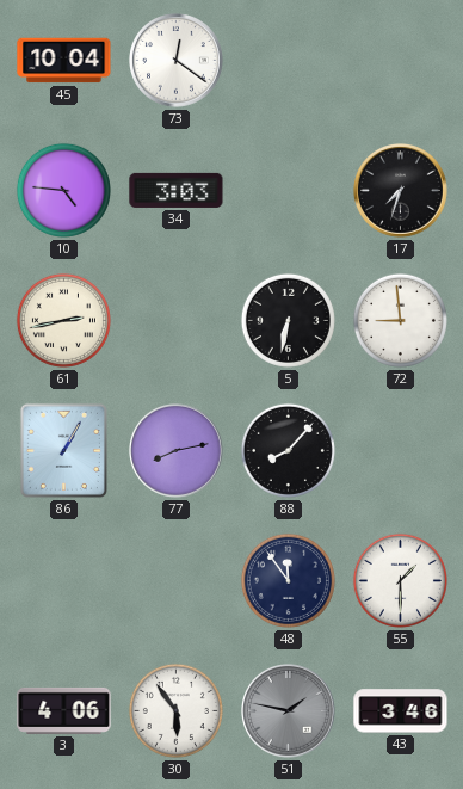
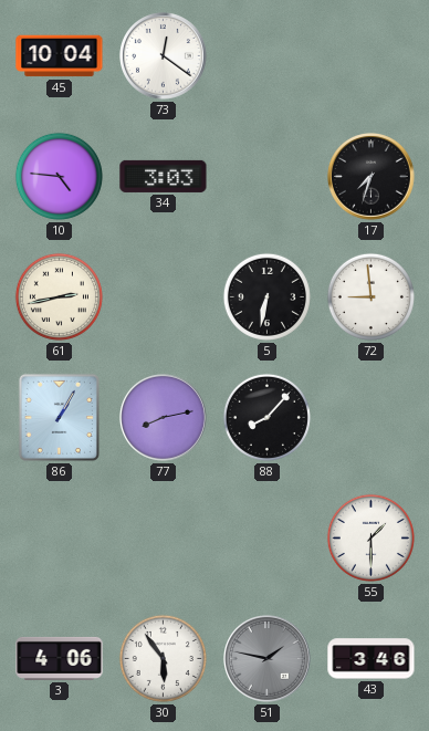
48: 11:54 -> none
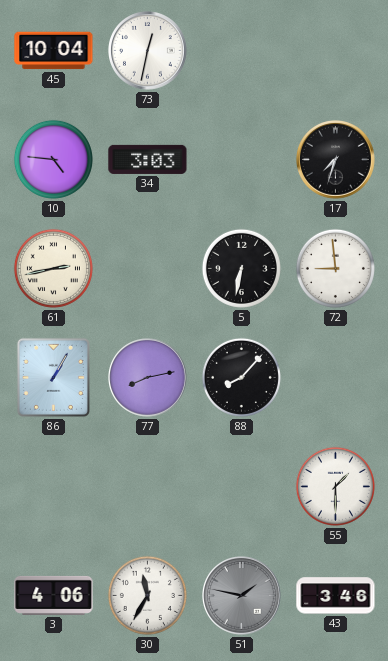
73: 12:21 -> 12:32
30: 5:54 -> 11:35
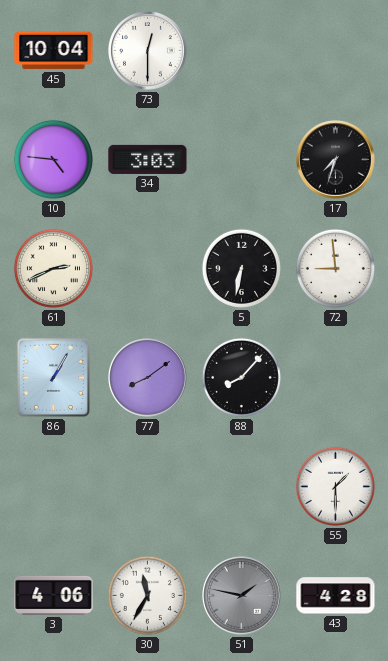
73: 12:32 -> 12:30
61: 2:43 -> 2:41
77: 8:13 -> 8:09
43: 3:46 -> 4:28
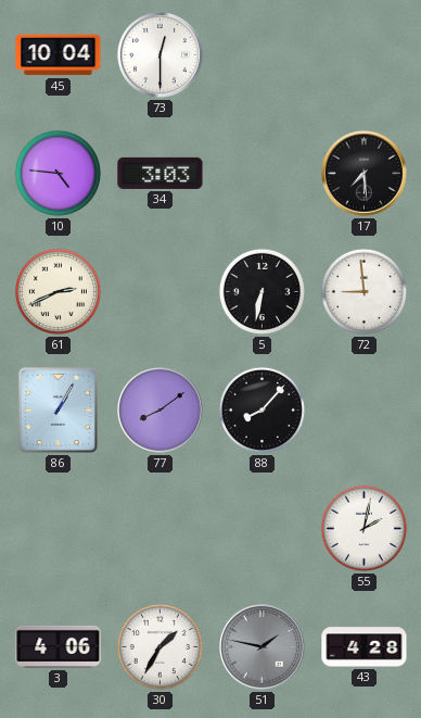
17: 7:33 -> 7:29
55: 1:30 -> 2:02
30: 11:35 -> 1:35
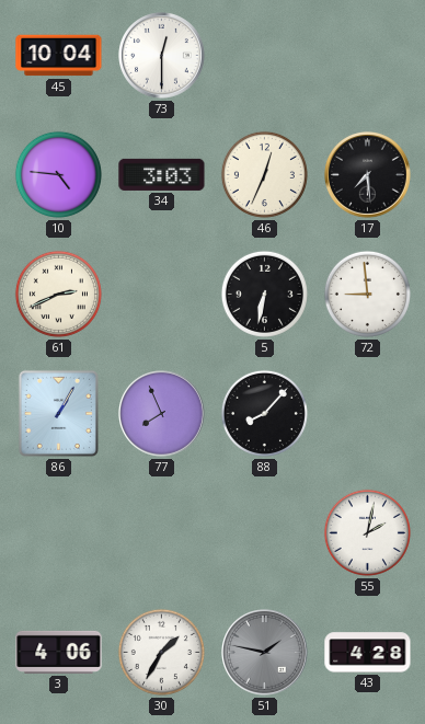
46: none -> 12:34
77: 8:09 -> 7:56
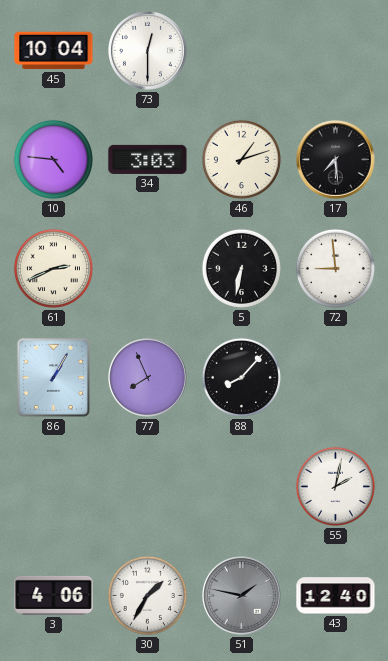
46: 12:34 -> 1:12
43: 4:28 -> 12:40
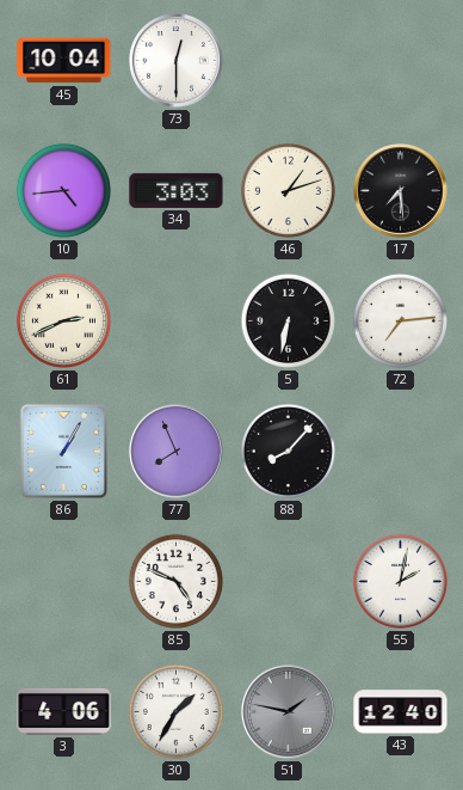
10: 4:46 -> 4:44
72: 8:59 -> 7:14
85: none -> 4:49
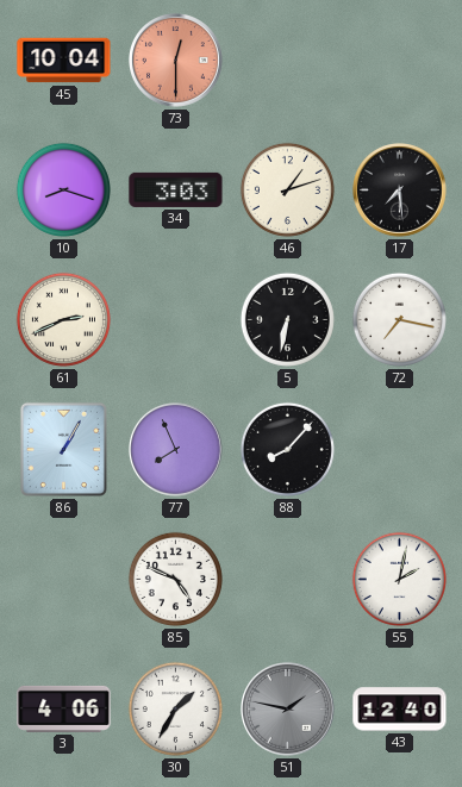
73 dial: white -> salmon
10: 4:44 -> 8:18
72: 7:14 -> 7:17
